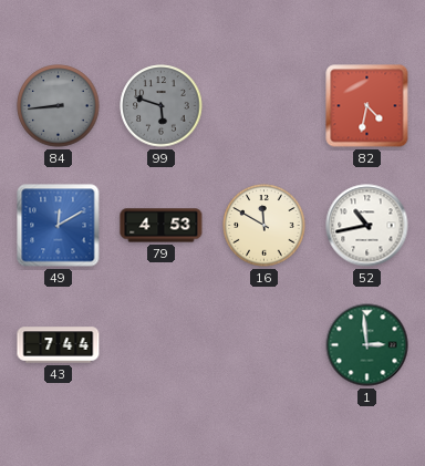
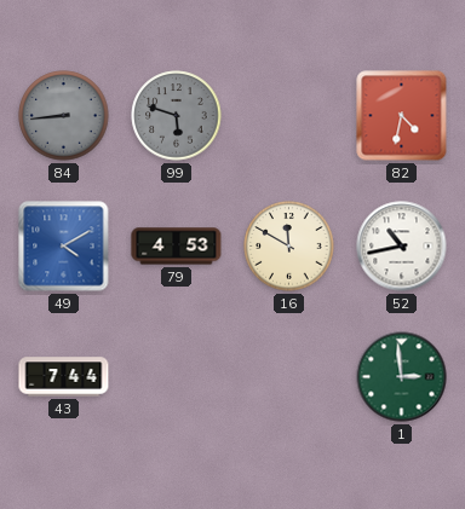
49: 12:10 -> 4:10
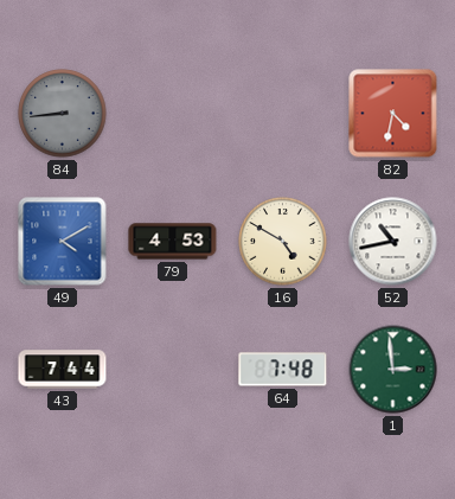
99: 5:48 -> none
16: 11:50 -> 4:50
64: none -> 7:48
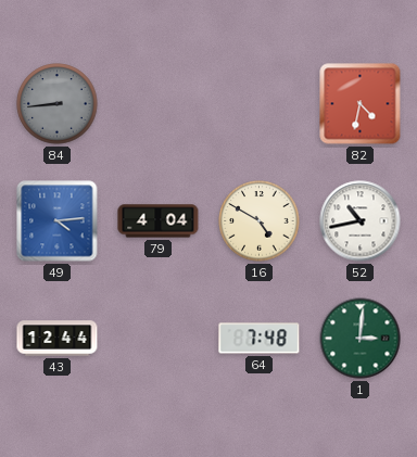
49: 4:10 -> 4:14
79: 4:53 -> 4:04
43: 7:44 -> 12:44
1: 2:59 -> 3:01
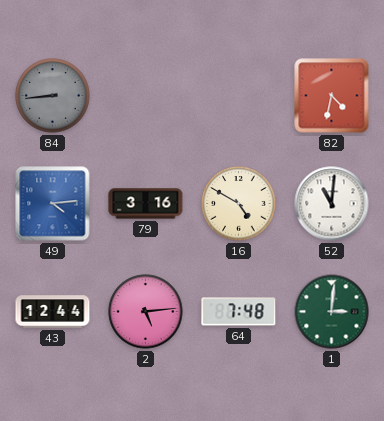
79: 4:04 -> 3:16
52: 10:43 -> 11:01
2: none -> 5:14
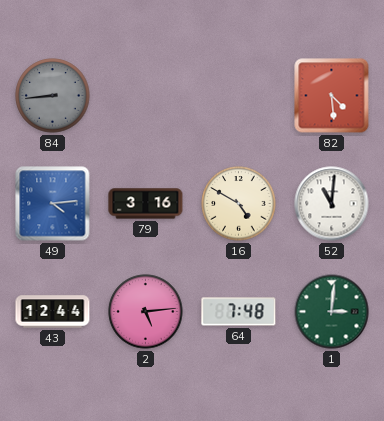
82: 4:32 -> 4:29
